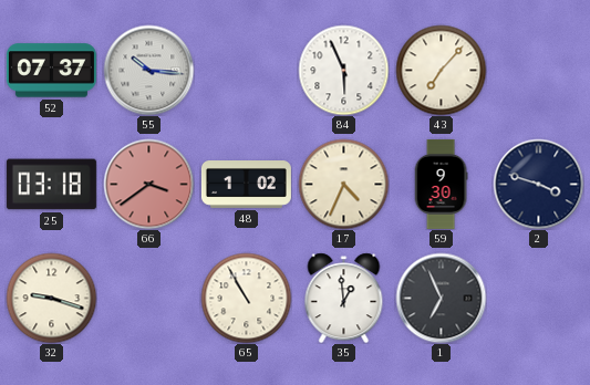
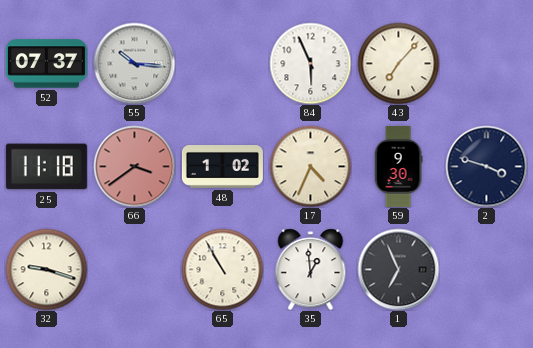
25: 03:18 -> 11:18
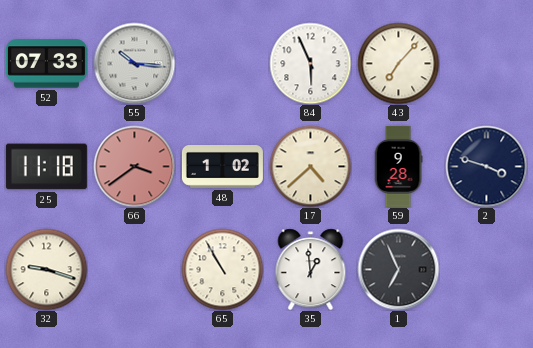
52: 07:37 -> 07:33
17: 4:34 -> 4:38
59: 9:30 -> 9:28
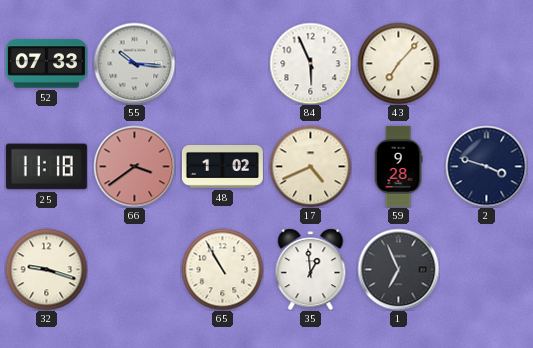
17: 4:38 -> 4:41
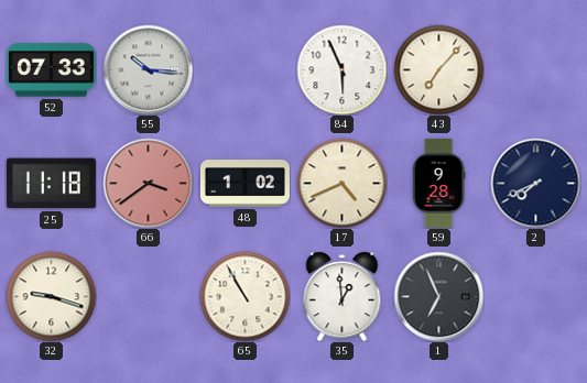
2: 3:48 -> 7:41
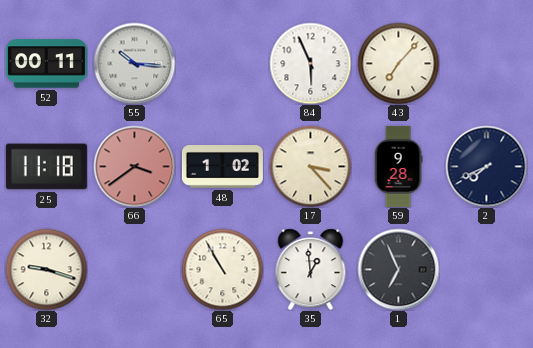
52: 07:33 -> 00:11
17: 4:41 -> 3:23
